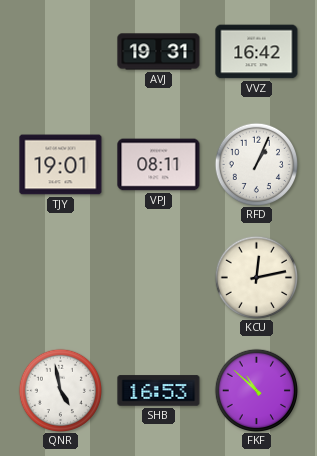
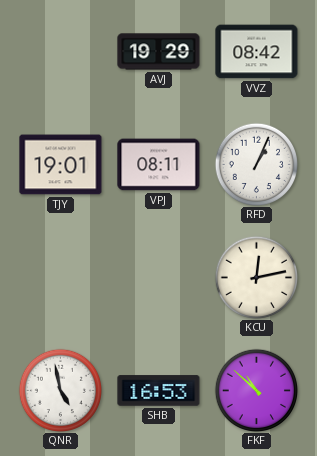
AVJ: 19:31 -> 19:29
VVZ: 16:42 -> 08:42
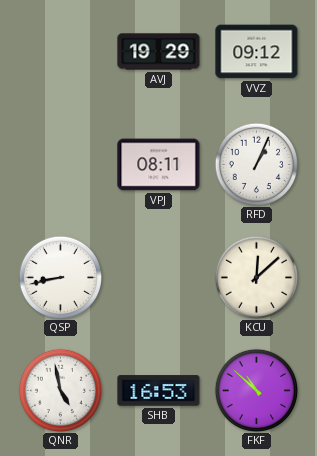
VVZ: 08:42 -> 09:12
TJY: 19:01 -> none
QSP: none -> 8:43
KCU: 12:13 -> 12:08
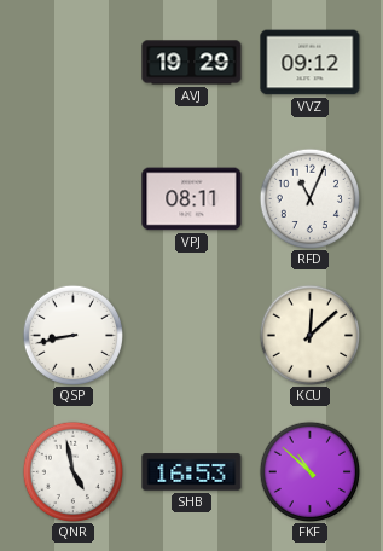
RFD: 1:04 -> 11:04
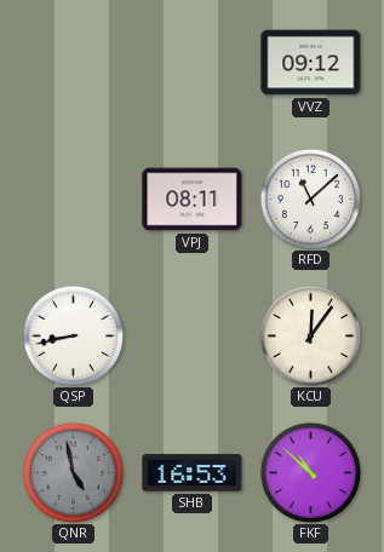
AVJ: 19:29 -> none
RFD: 11:04 -> 11:08
KCU: 12:08 -> 12:06
QNR dial: white -> grey
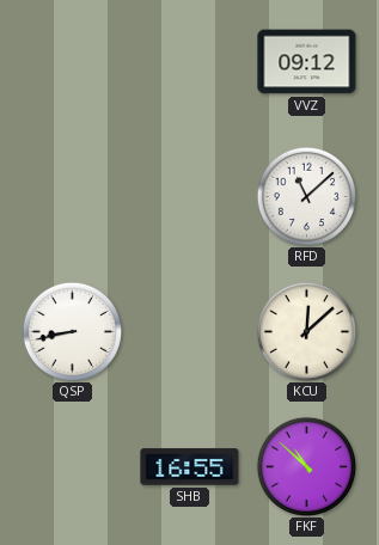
VPJ: 08:11 -> none
KCU: 12:06 -> 12:08
QNR: 4:58 -> none
SHB: 16:53 -> 16:55
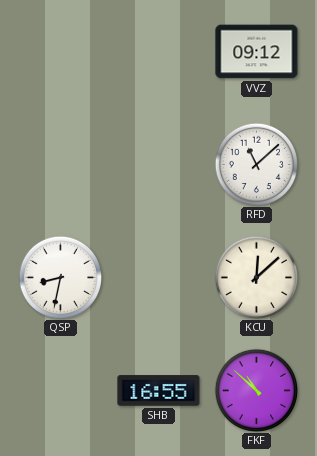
QSP: 8:43 -> 8:32
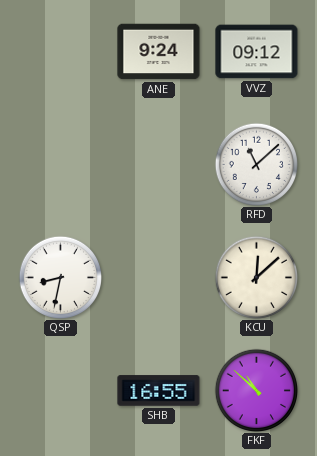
ANE: none -> 9:24
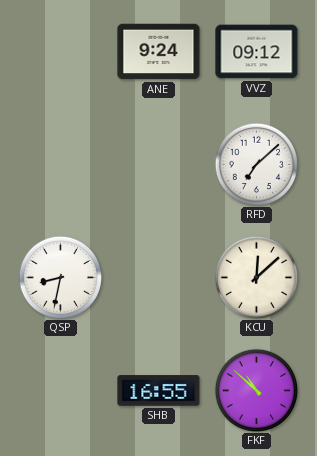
RFD: 11:08 -> 7:08
